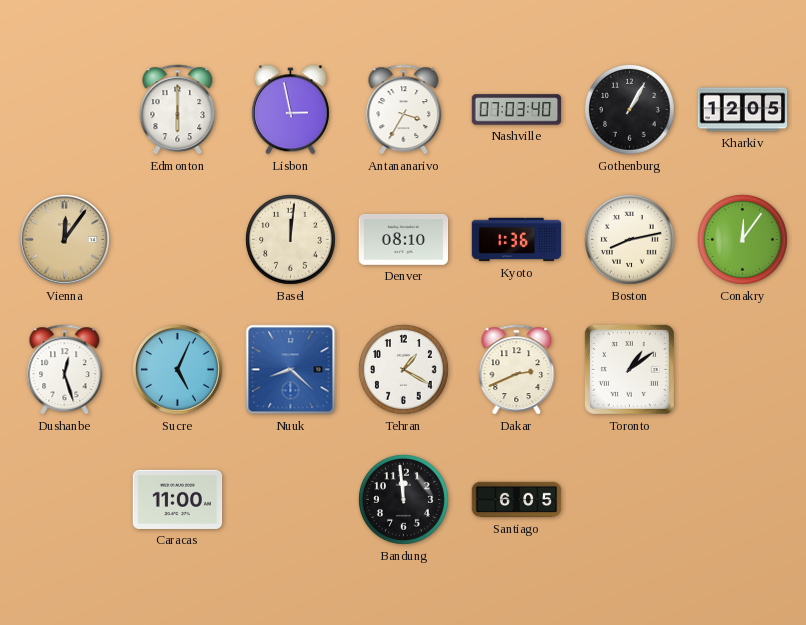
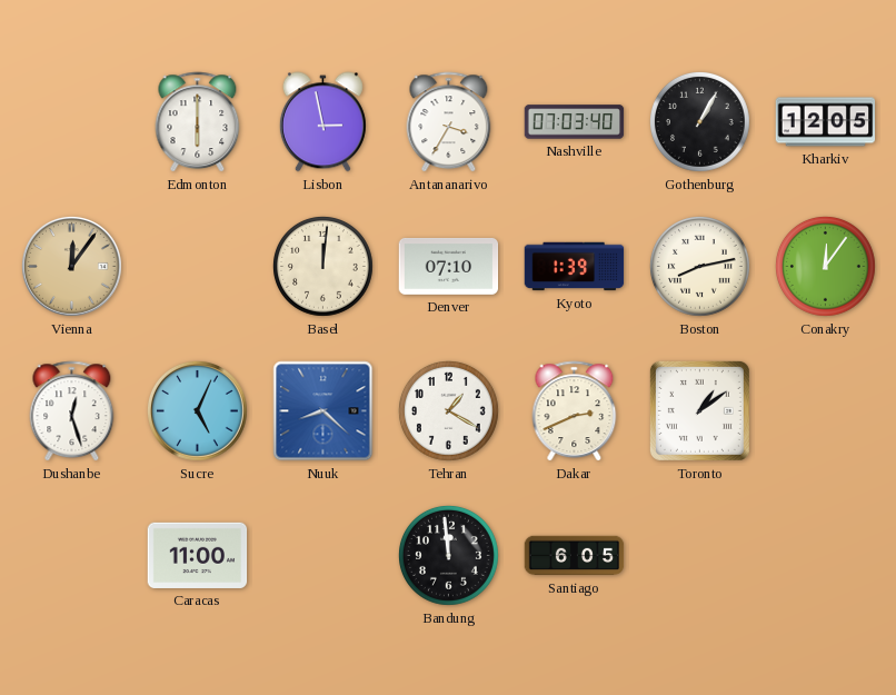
Denver: 08:10 -> 07:10
Kyoto: 1:36 -> 1:39
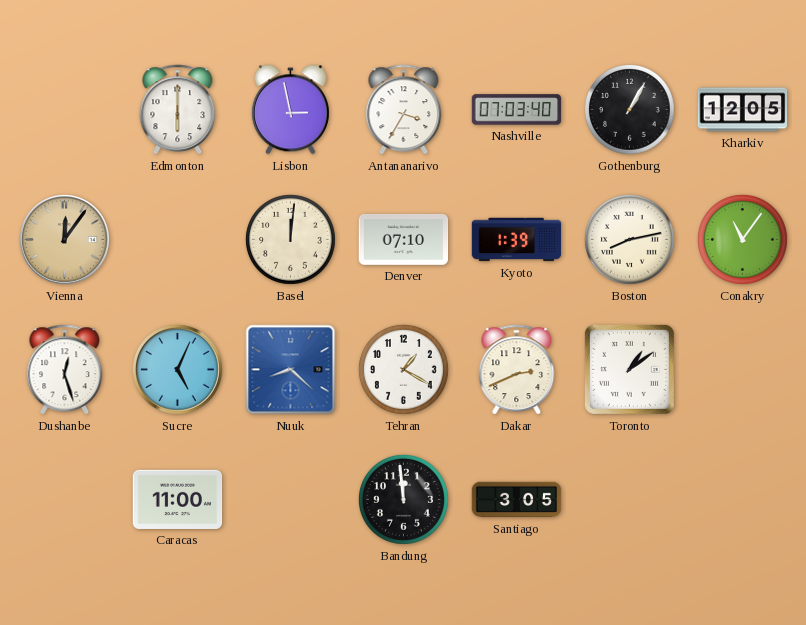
Conakry: 12:06 -> 11:06
Santiago: 6:05 -> 3:05
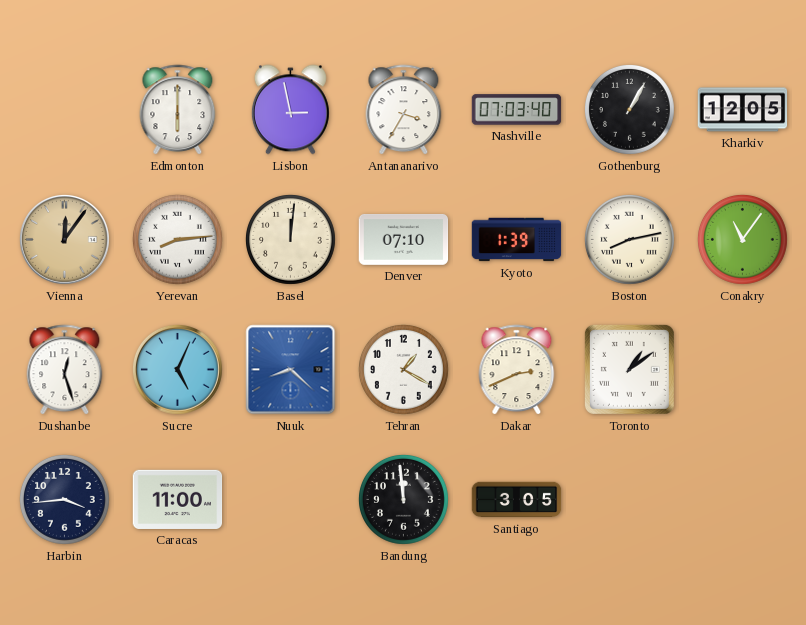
Yerevan: none -> 8:14
Harbin: none -> 3:44
